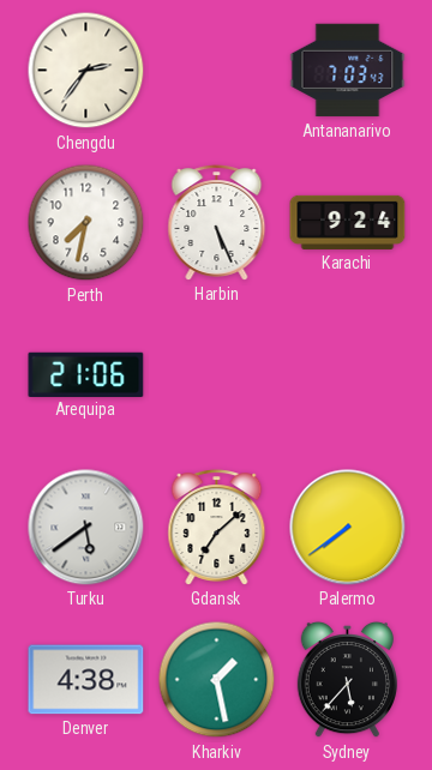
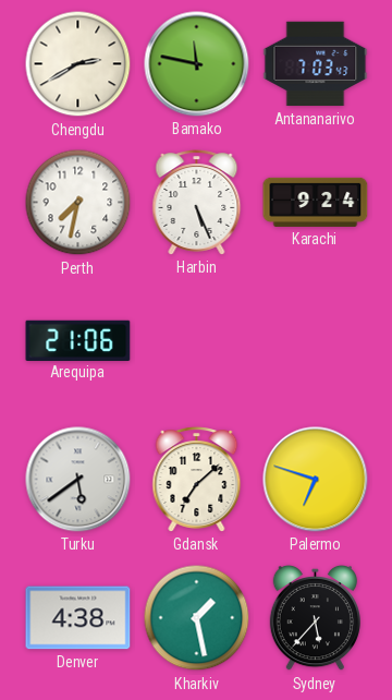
Chengdu: 2:36 -> 2:40
Bamako: none -> 11:47
Palermo: 7:39 -> 6:48
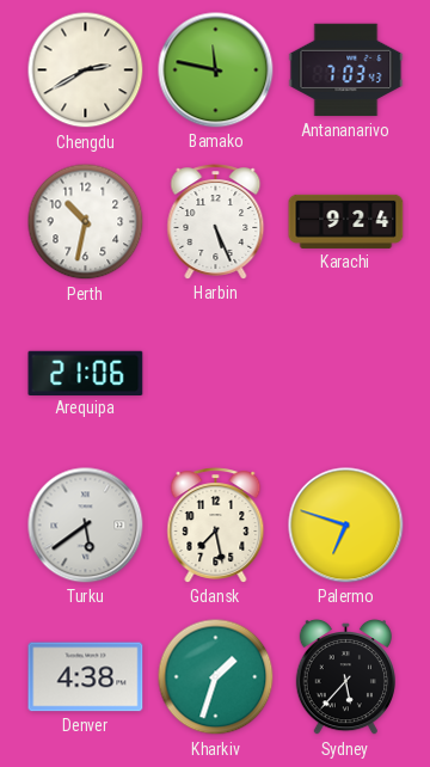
Perth: 7:32 -> 10:32
Gdansk: 7:08 -> 7:28
Kharkiv: 1:28 -> 1:33
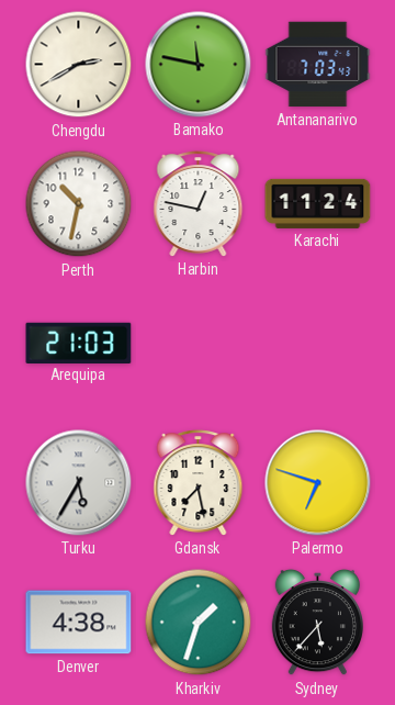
Harbin: 5:26 -> 12:47
Karachi: 9:24 -> 11:24
Arequipa: 21:06 -> 21:03
Turku: 5:39 -> 5:35
